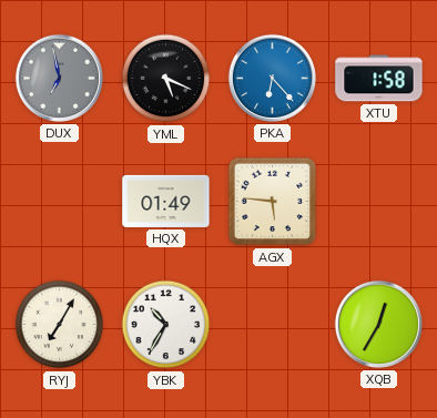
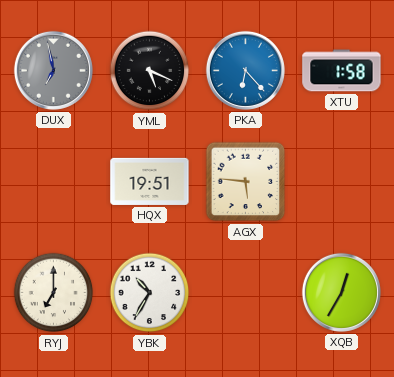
HQX: 01:49 -> 19:51
RYJ: 7:05 -> 7:00
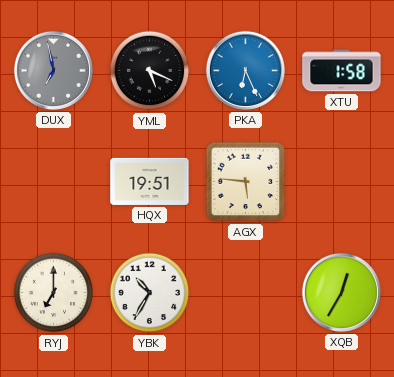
PKA: 6:23 -> 6:26
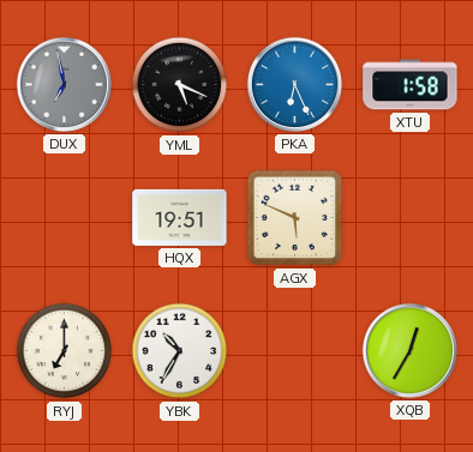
AGX: 5:46 -> 5:49
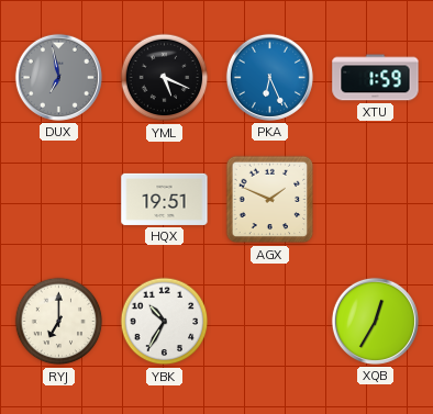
XTU: 1:58 -> 1:59
AGX: 5:49 -> 1:49
